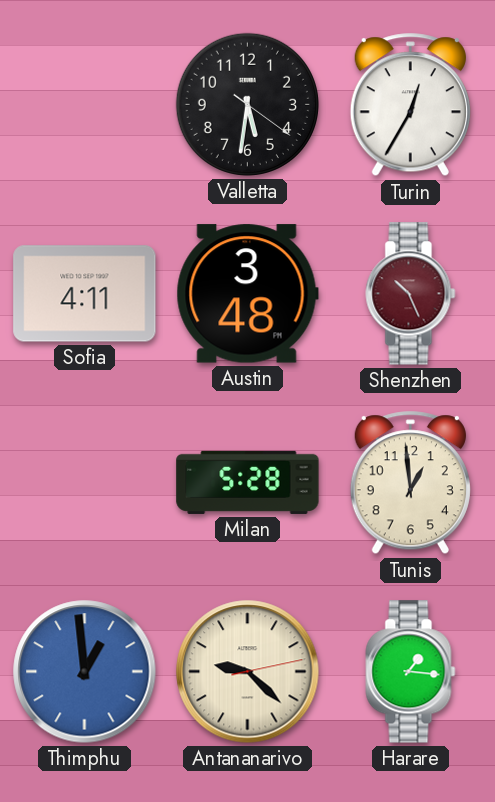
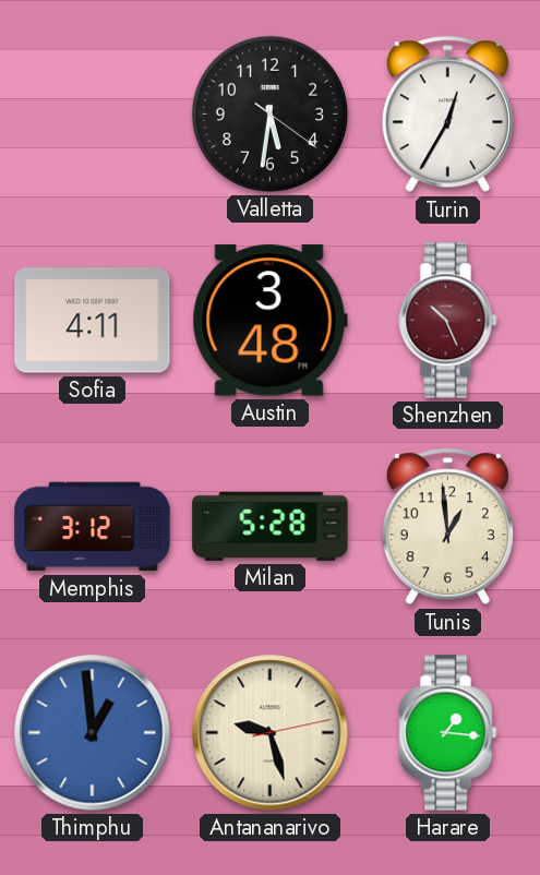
Memphis: none -> 3:12
Antananarivo: 9:22 -> 9:27
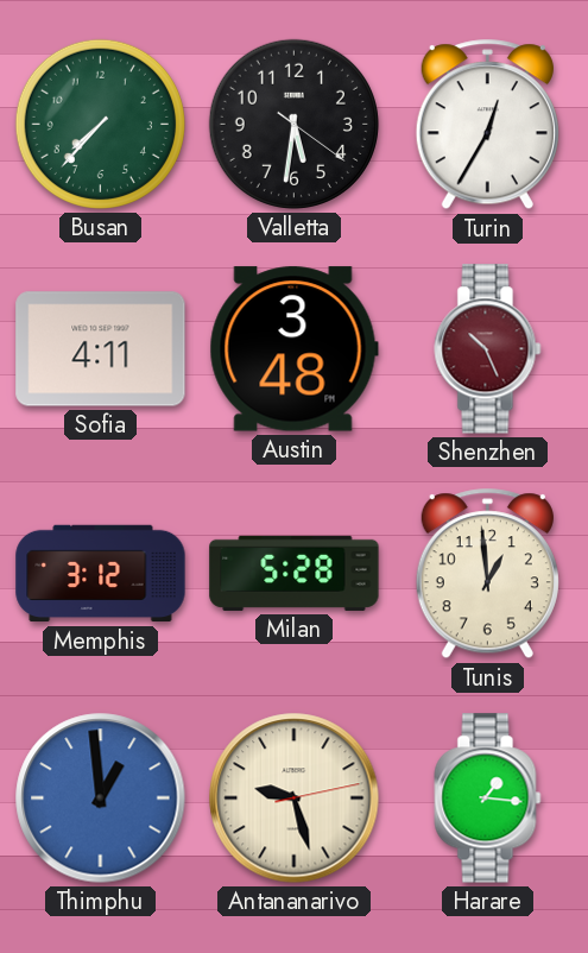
Busan: none -> 7:37
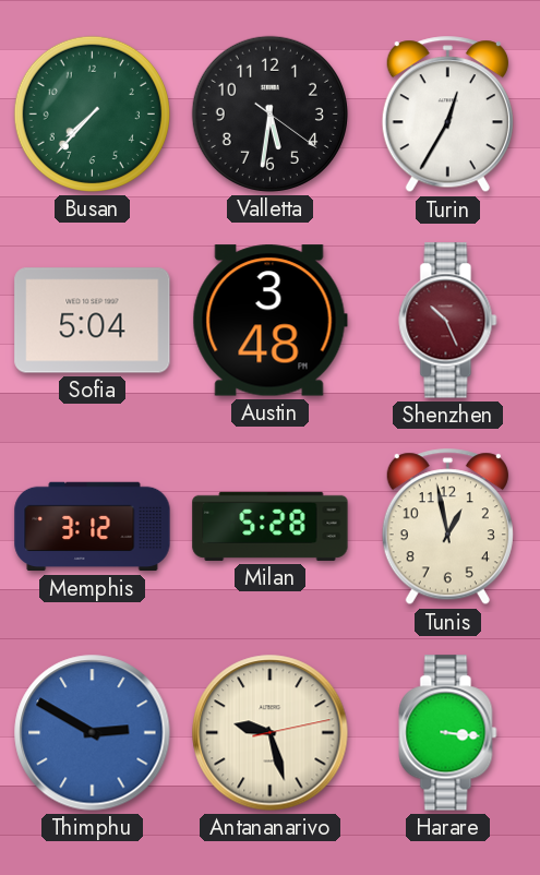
Sofia: 4:11 -> 5:04
Tunis: 12:59 -> 12:58
Thimphu: 12:59 -> 2:50
Harare: 1:16 -> 3:16
